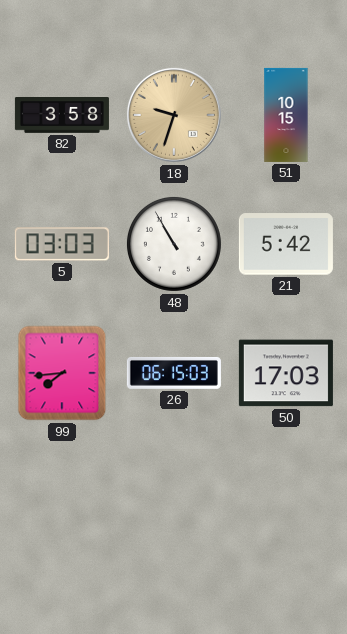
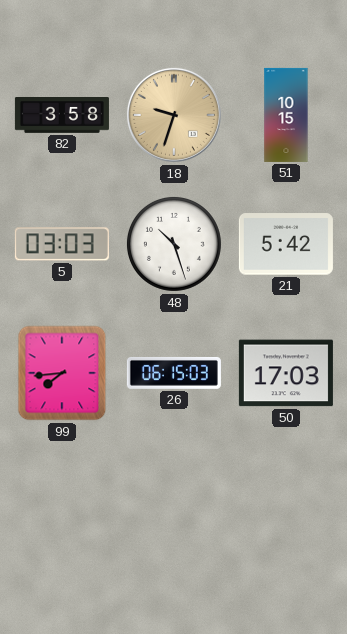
48: 10:55 -> 10:27
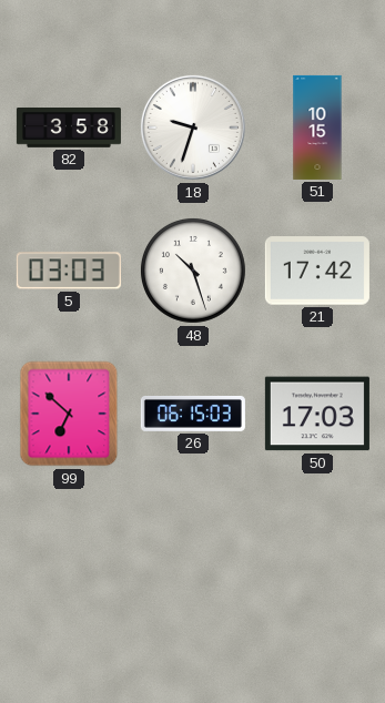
18 dial: champagne -> white
21: 5:42 -> 17:42
99: 7:44 -> 6:52
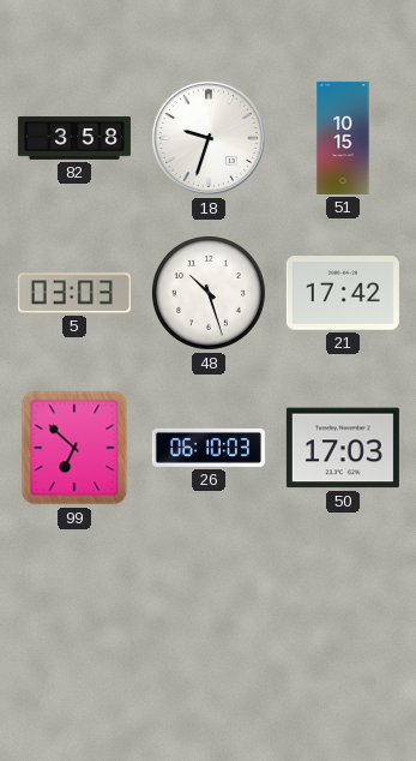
26: 06:15 -> 06:10
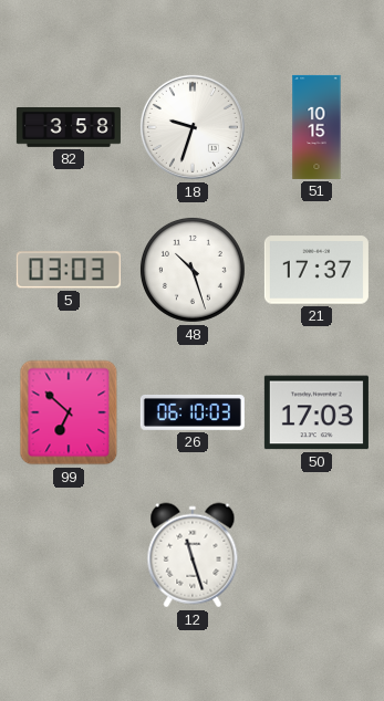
21: 17:42 -> 17:37
12: none -> 11:27
